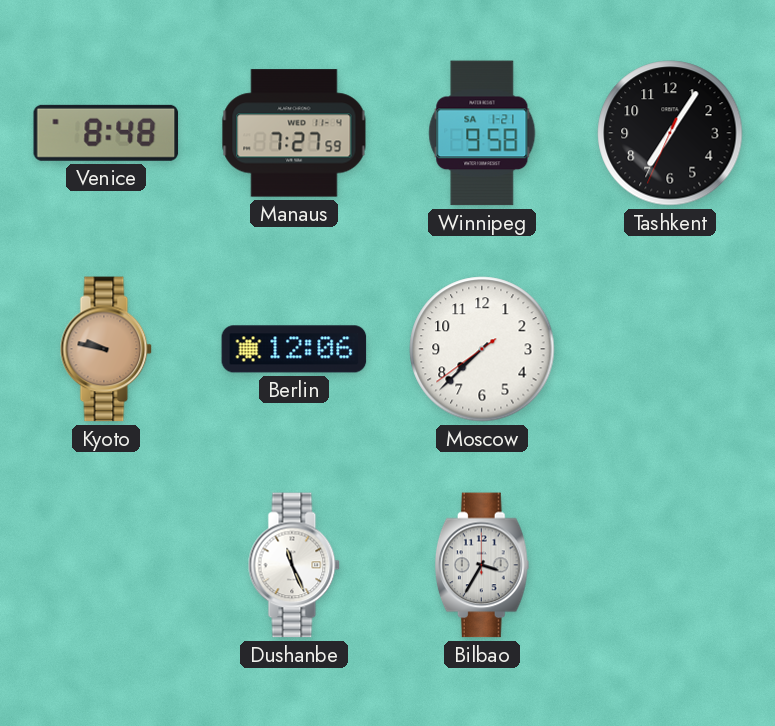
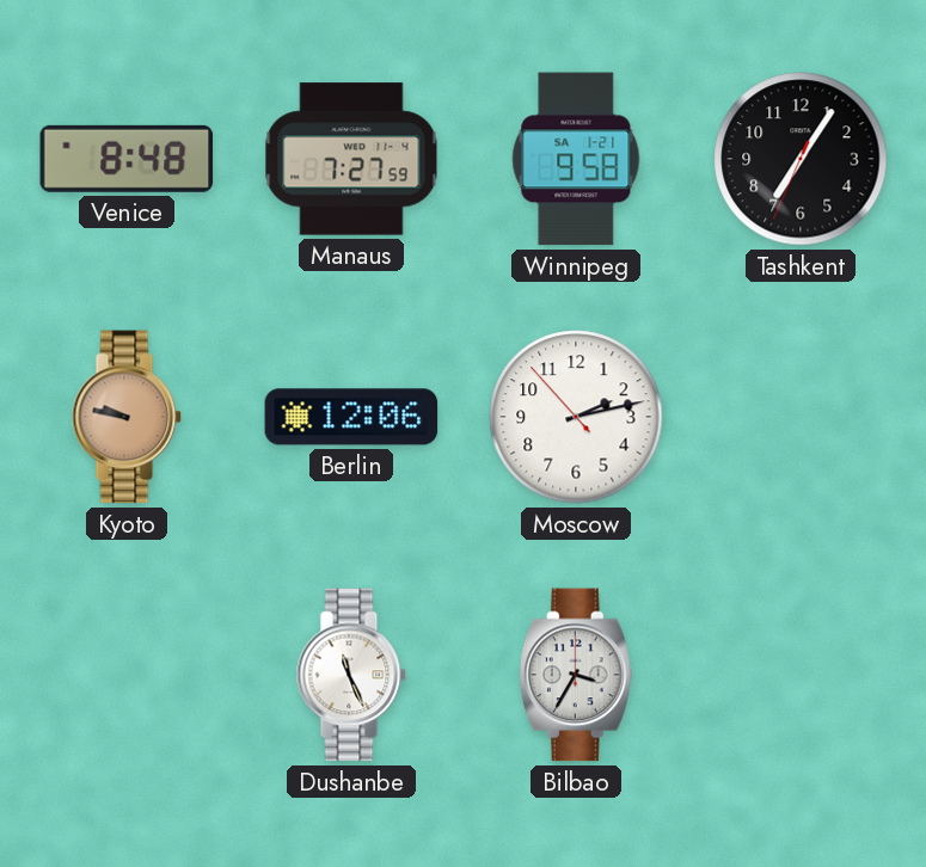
Moscow: 7:37 -> 2:12
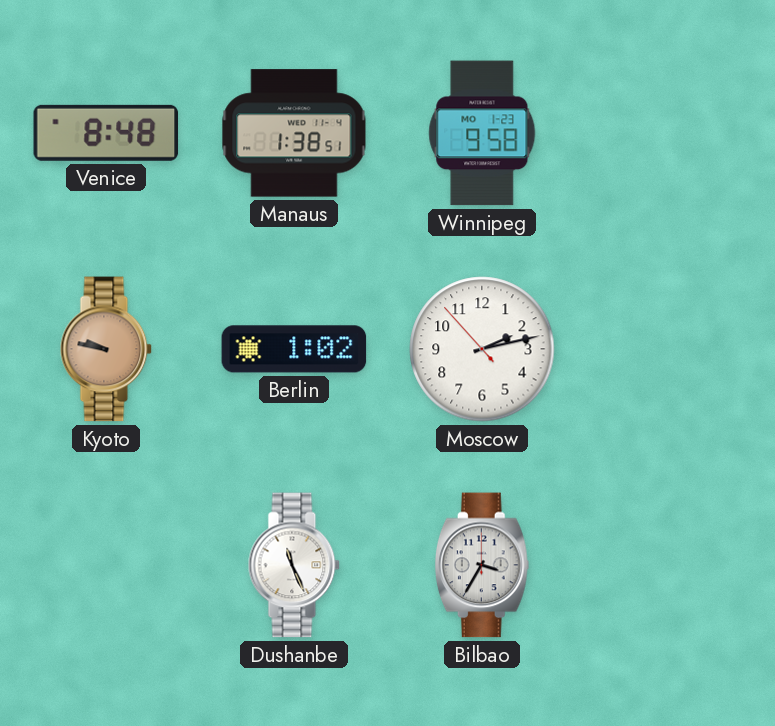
Manaus: 7:27 -> 1:38
Winnipeg date: SA 1-21 -> MO 1-23
Tashkent: 7:05 -> none
Berlin: 12:06 -> 1:02
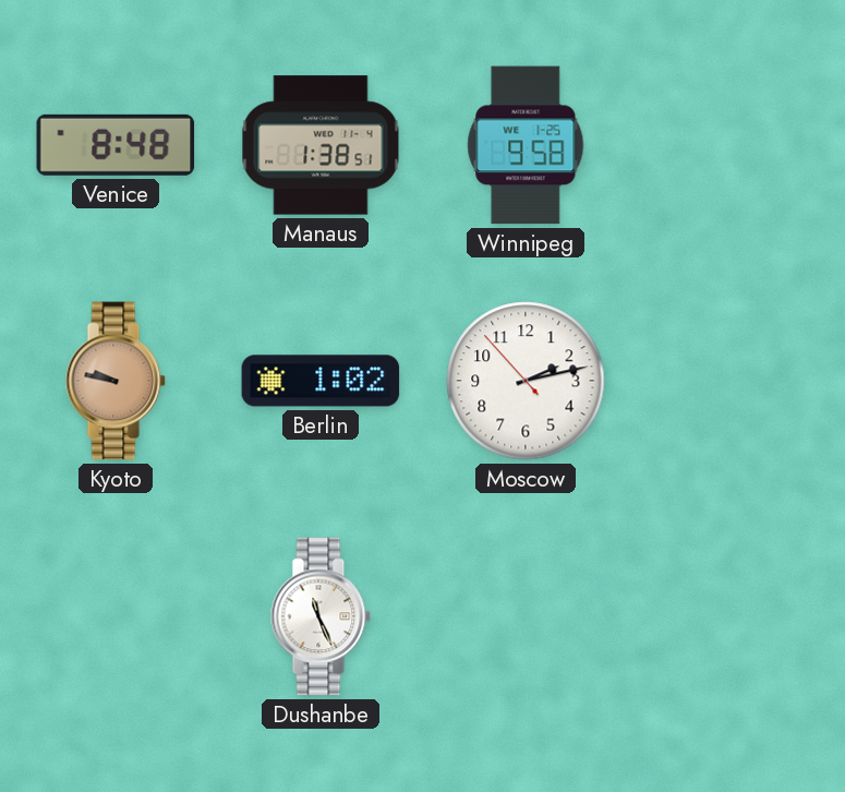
Winnipeg date: MO 1-23 -> WE 1-25
Bilbao: 3:35 -> none
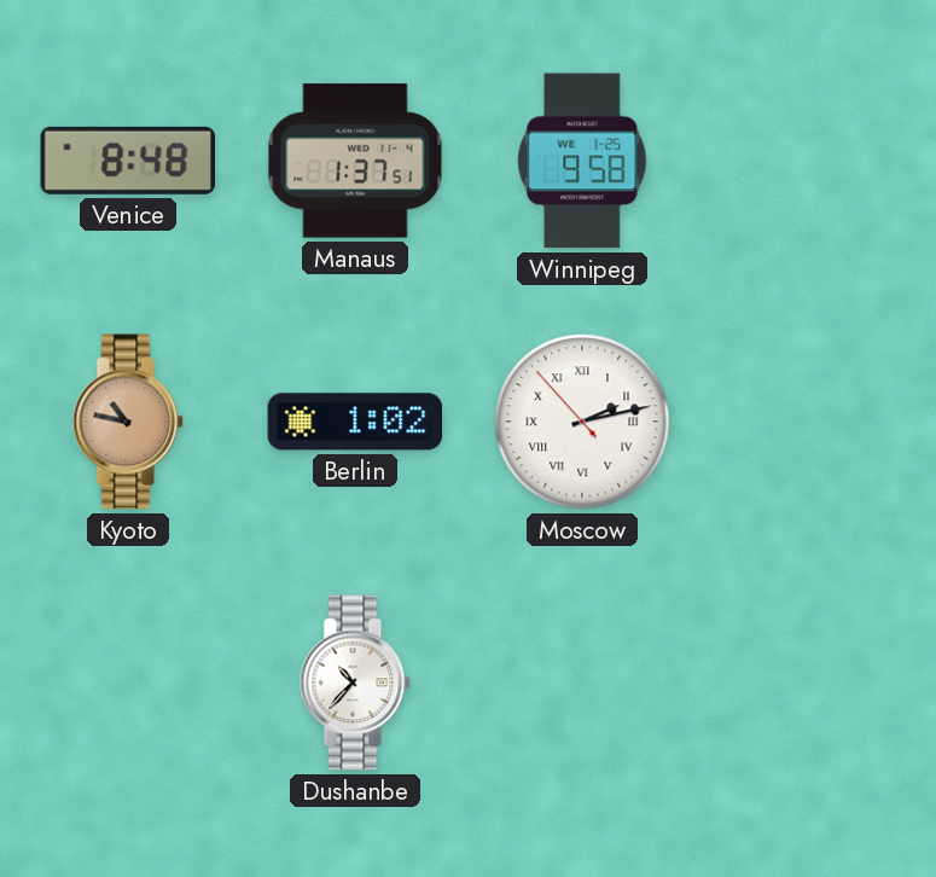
Manaus: 1:38 -> 1:37
Kyoto: 9:47 -> 10:47
Moscow numerals: Arabic -> Roman
Dushanbe: 11:26 -> 10:37
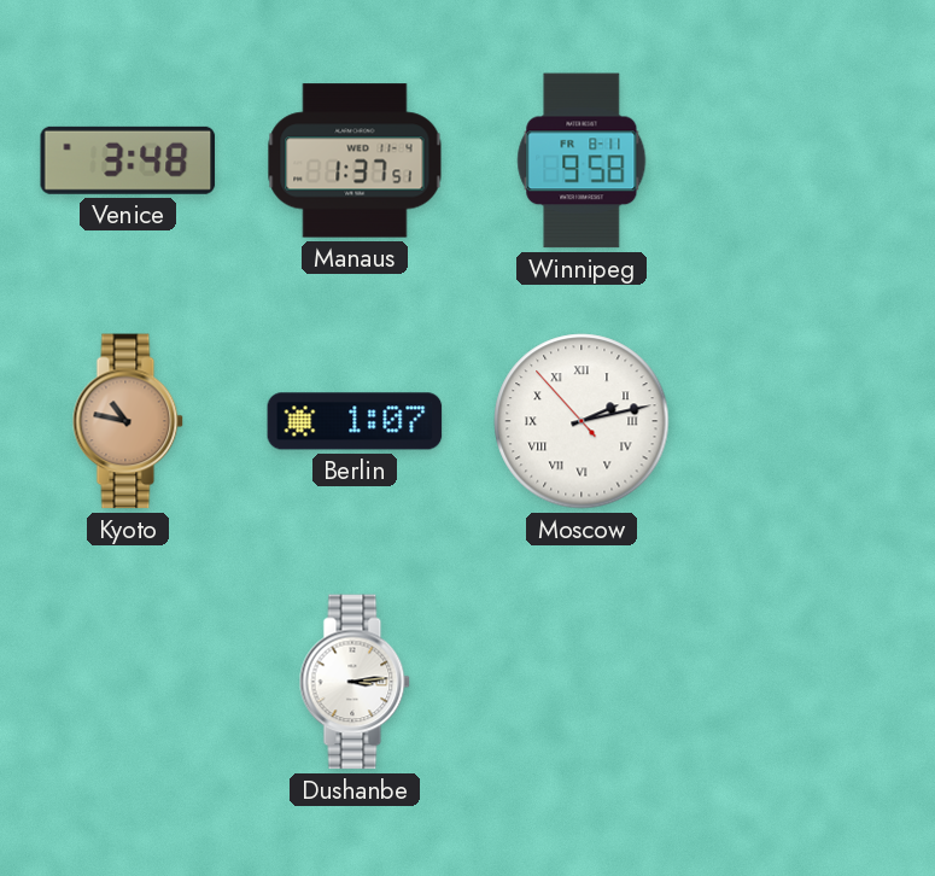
Venice: 8:48 -> 3:48
Winnipeg date: WE 1-25 -> FR 8-11
Berlin: 1:02 -> 1:07
Dushanbe: 10:37 -> 3:14
